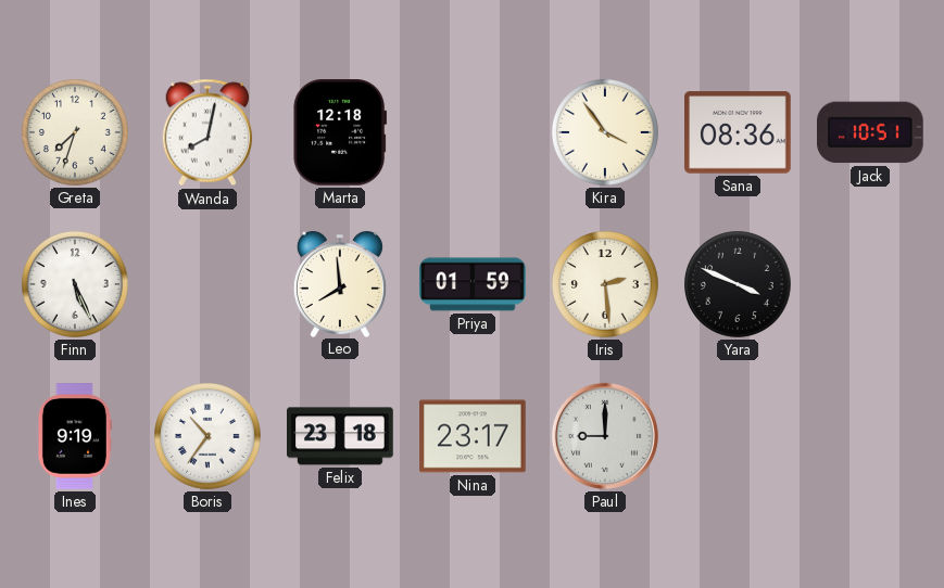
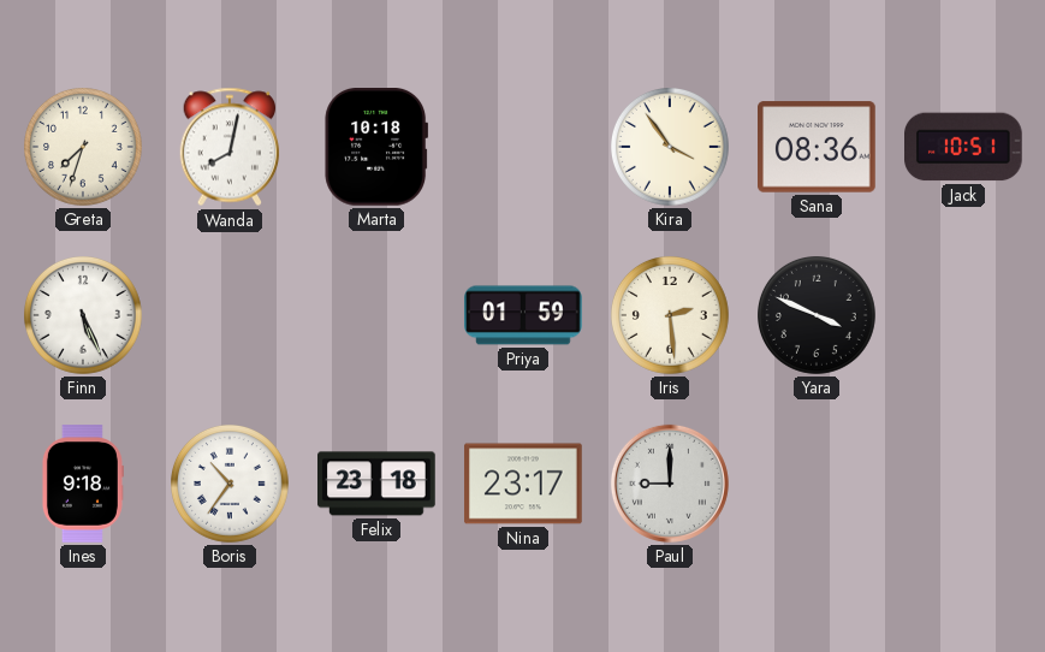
Marta: 12:18 -> 10:18
Leo: 7:59 -> none
Ines: 9:19 -> 9:18
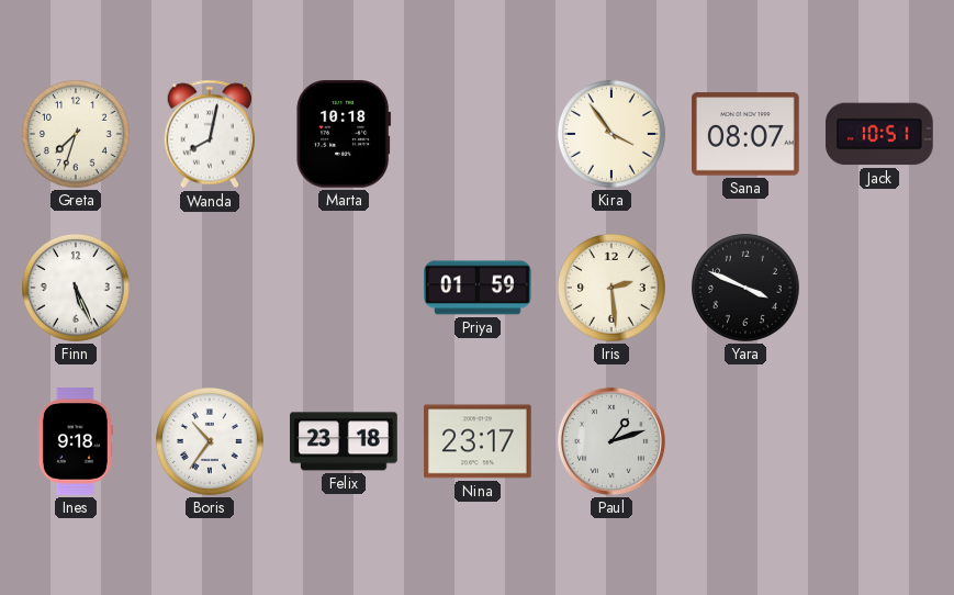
Sana: 08:36 -> 08:07
Paul: 9:00 -> 1:12
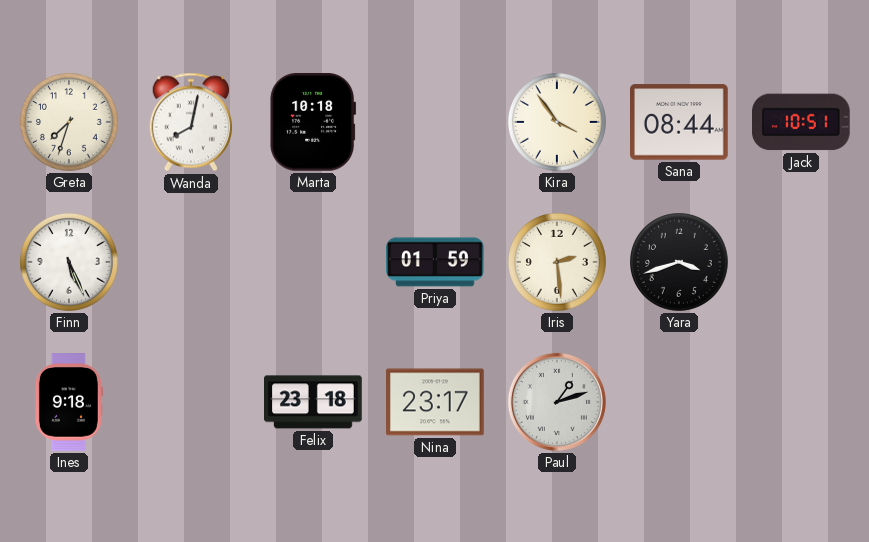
Sana: 08:07 -> 08:44
Yara: 3:49 -> 3:42
Boris: 10:36 -> none
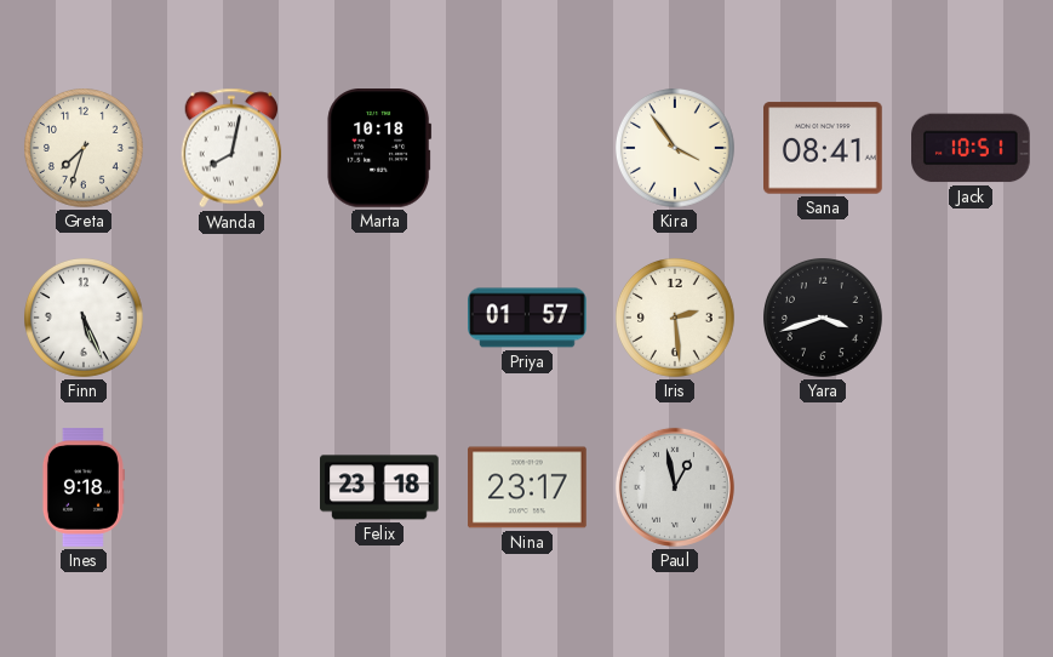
Sana: 08:44 -> 08:41
Priya: 01:59 -> 01:57
Paul: 1:12 -> 12:58
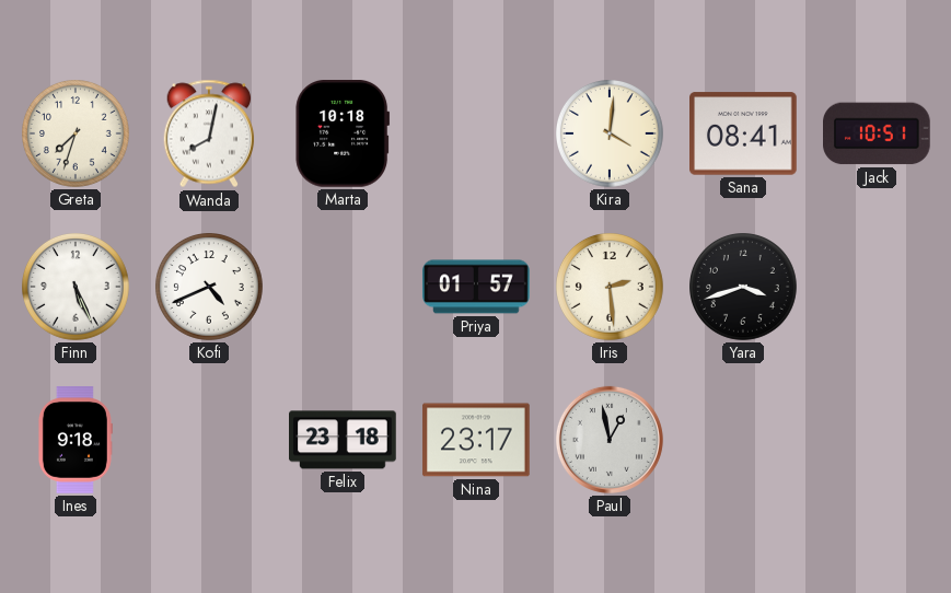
Kira: 3:54 -> 4:01
Kofi: none -> 4:41
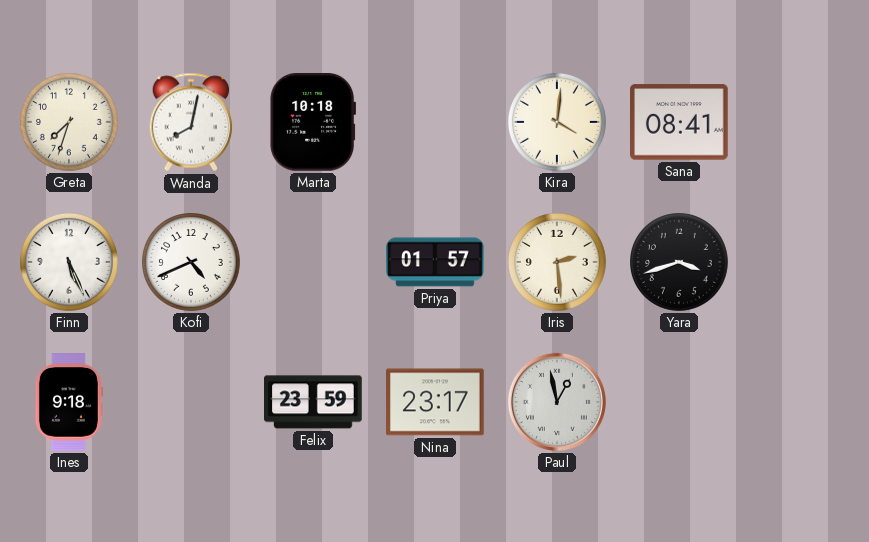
Jack: 10:51 -> none
Felix: 23:18 -> 23:59
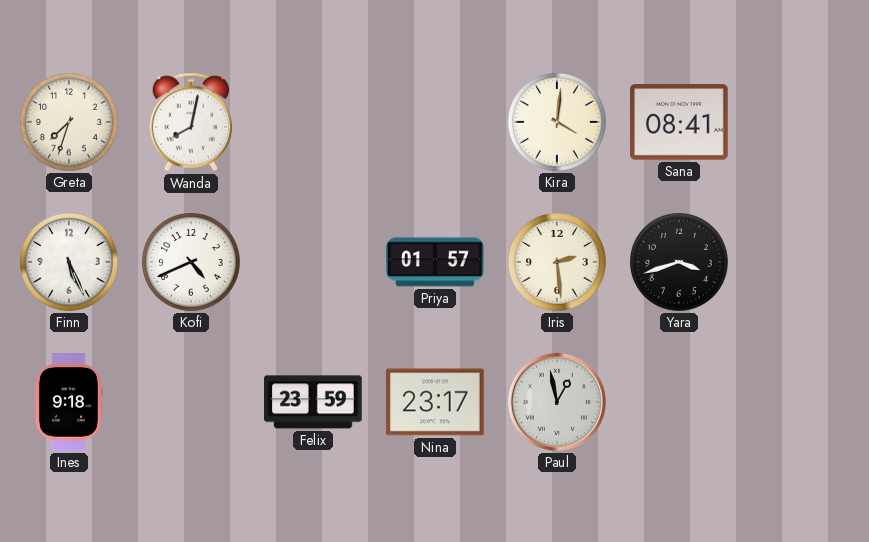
Marta: 10:18 -> none
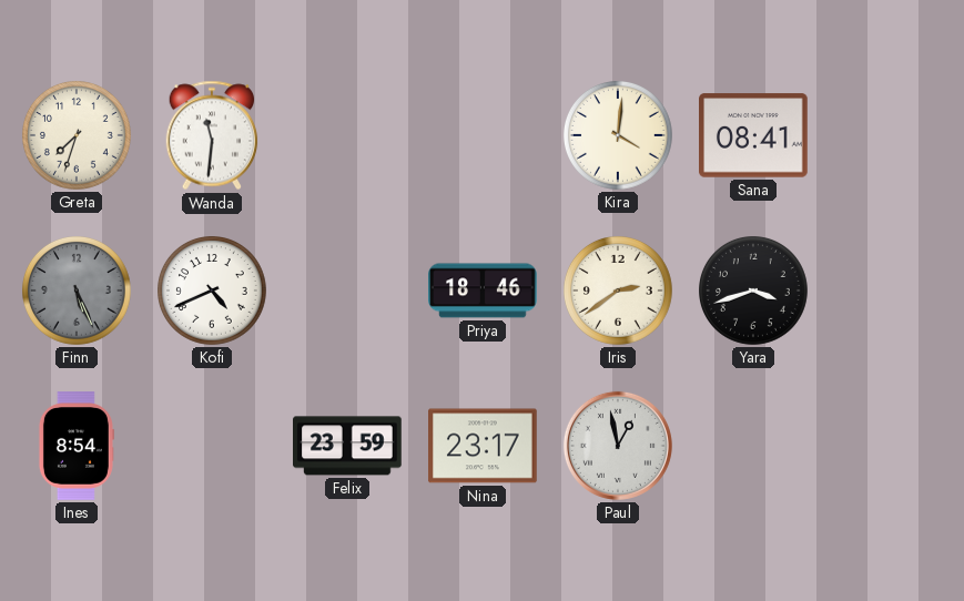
Wanda: 8:02 -> 11:31
Finn dial: white -> grey
Priya: 01:57 -> 18:46
Iris: 2:29 -> 2:39
Ines: 9:18 -> 8:54
